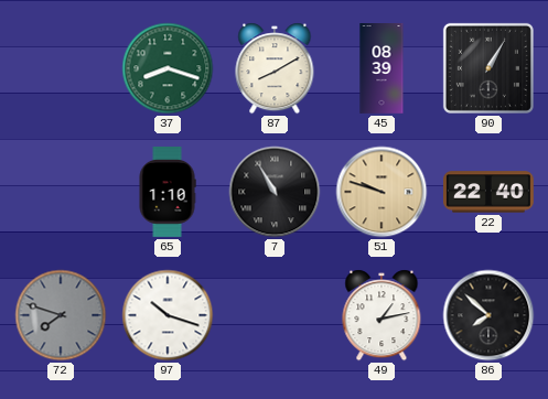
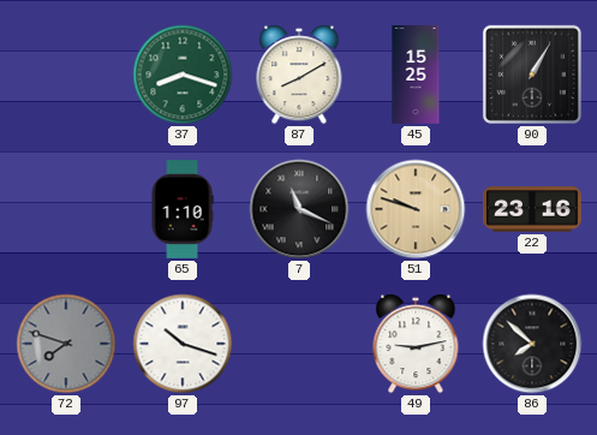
45: 08:39 -> 15:25
7: 10:55 -> 11:19
22: 22:40 -> 23:16
49: 1:13 -> 9:13
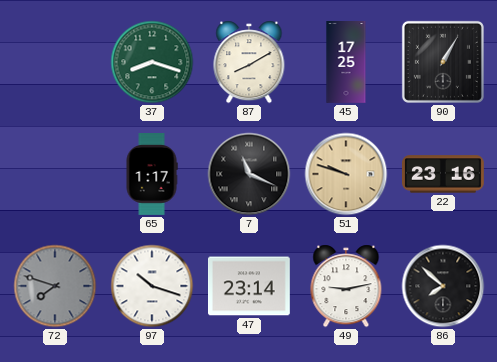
45: 15:25 -> 17:25
65: 1:10 -> 1:17
47: none -> 23:14
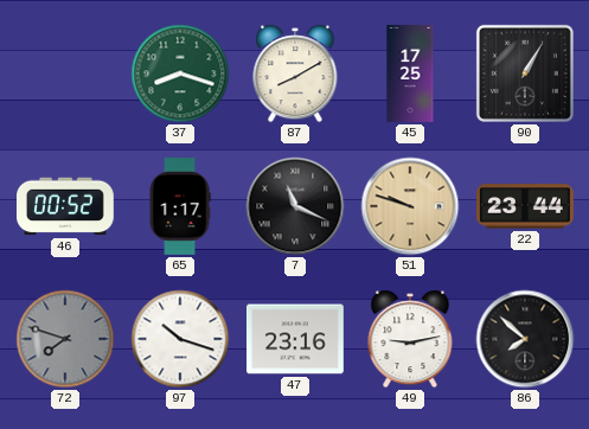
46: none -> 00:52
22: 23:16 -> 23:44
47: 23:14 -> 23:16
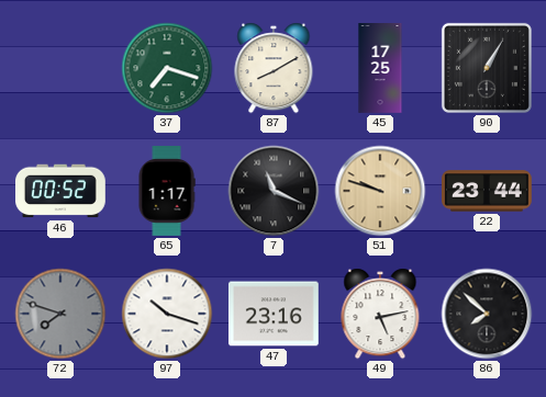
37: 8:18 -> 7:18
49: 9:13 -> 5:13
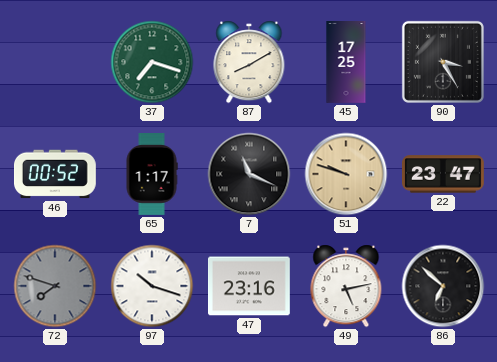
90: 1:05 -> 3:25
22: 23:44 -> 23:47
86: 7:52 -> 6:52
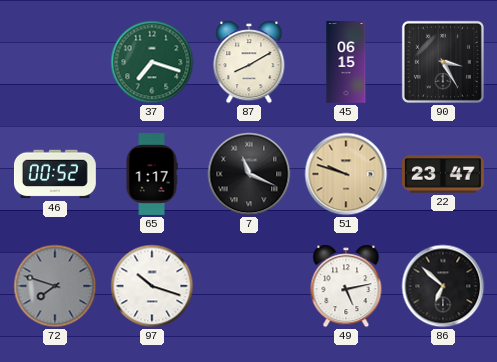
45: 17:25 -> 06:15
47: 23:16 -> none
